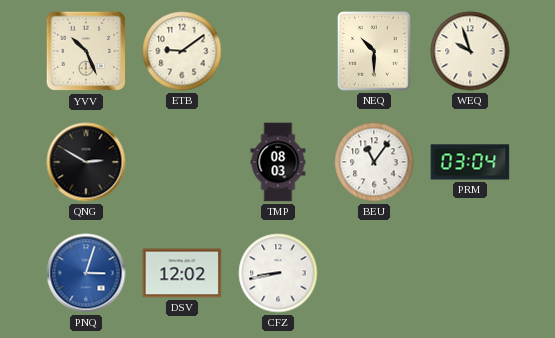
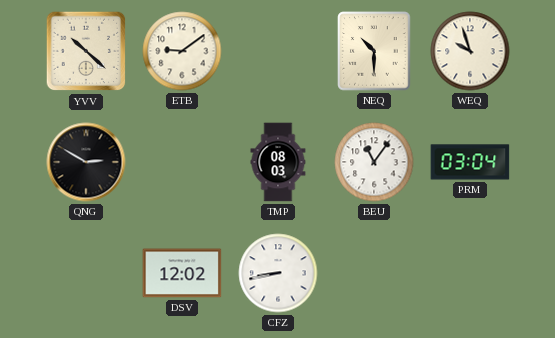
YVV: 10:26 -> 10:22
PNQ: 3:03 -> none
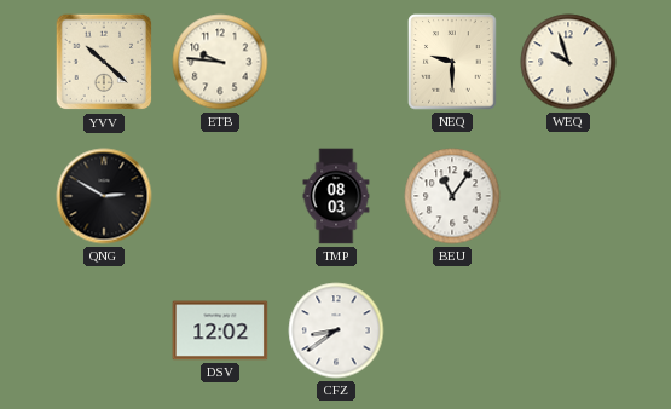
ETB: 9:09 -> 9:46
NEQ: 10:30 -> 9:30
PRM: 03:04 -> none
CFZ: 8:43 -> 8:39
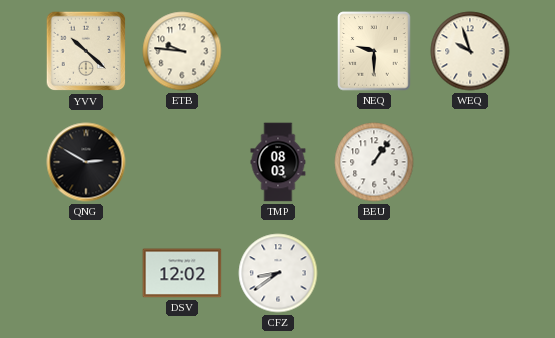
BEU: 11:06 -> 1:06
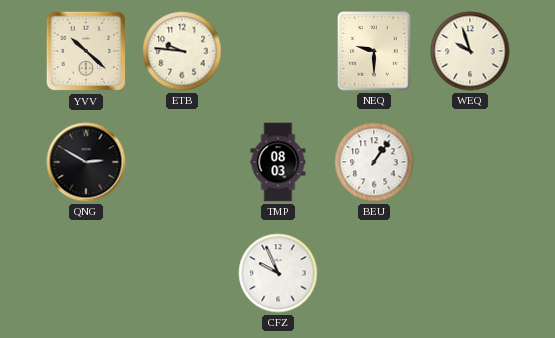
DSV: 12:02 -> none
CFZ: 8:39 -> 9:56
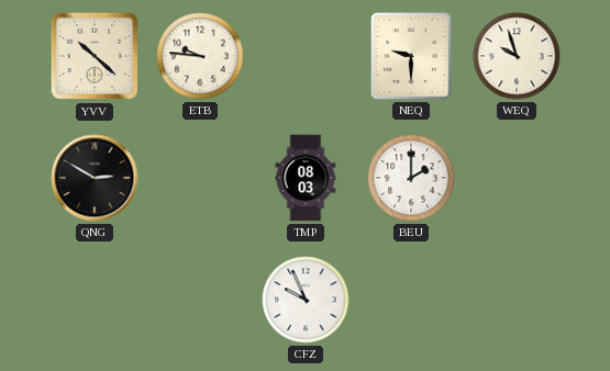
BEU: 1:06 -> 2:00
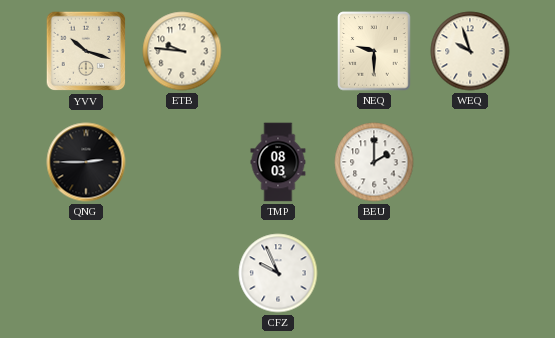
YVV: 10:22 -> 10:18
QNG: 2:50 -> 2:45
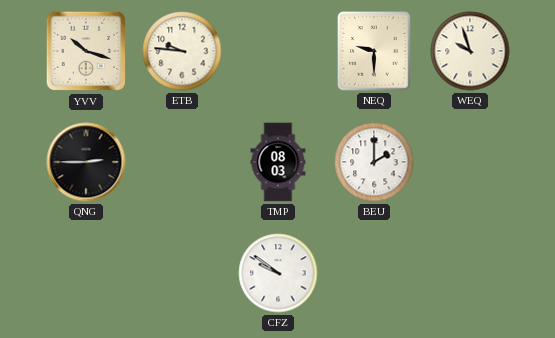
CFZ: 9:56 -> 9:51
